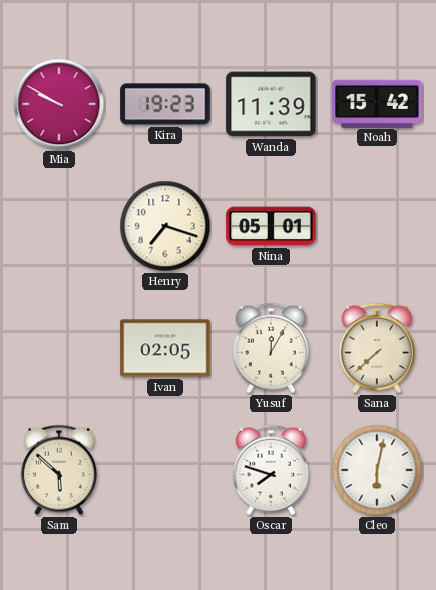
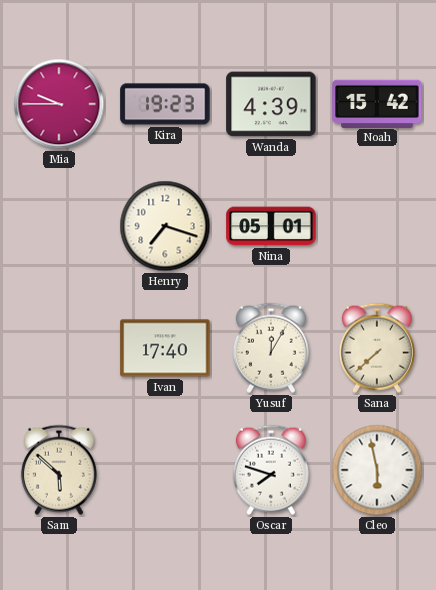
Mia: 9:50 -> 9:45
Wanda: 11:39 -> 4:39
Ivan: 02:05 -> 17:40
Cleo: 6:02 -> 5:58
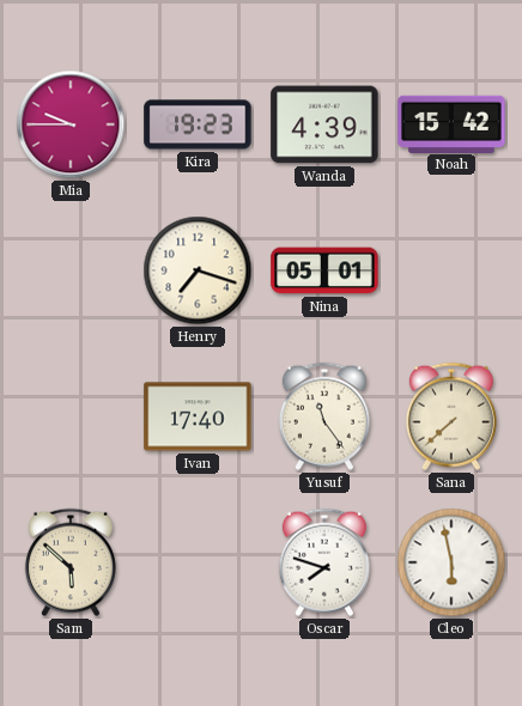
Yusuf: 12:05 -> 11:24
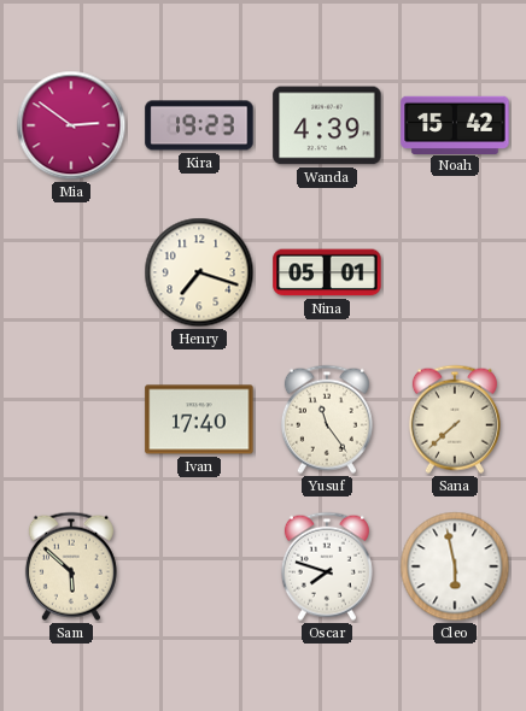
Mia: 9:45 -> 2:51
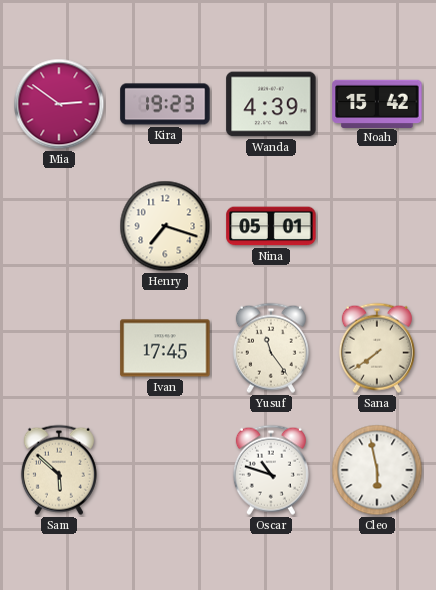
Ivan: 17:40 -> 17:45
Sana: 7:38 -> 7:39
Oscar: 7:48 -> 10:48
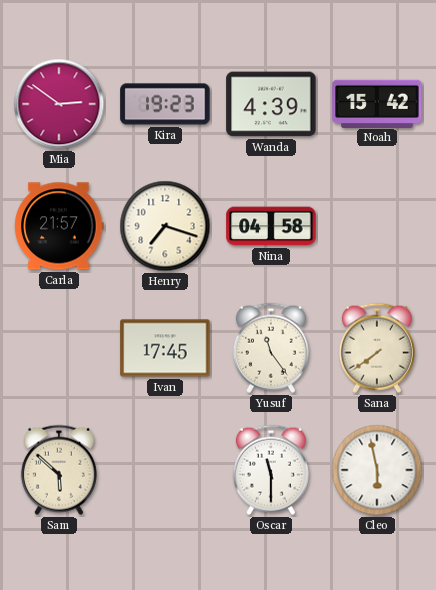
Carla: none -> 21:57
Nina: 05:01 -> 04:58
Oscar: 10:48 -> 11:30
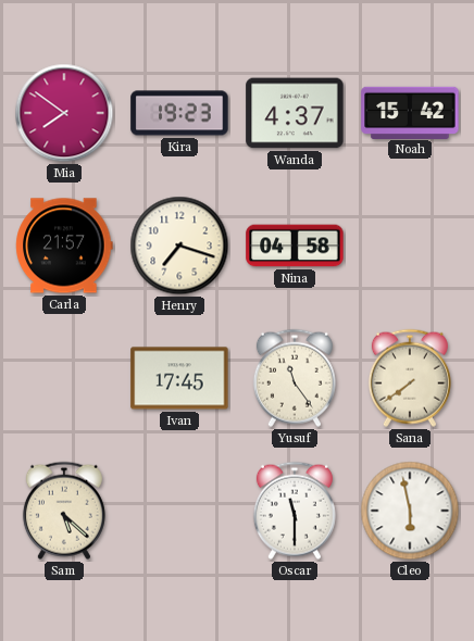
Mia: 2:51 -> 7:51
Wanda: 4:39 -> 4:37
Sam: 5:52 -> 5:22
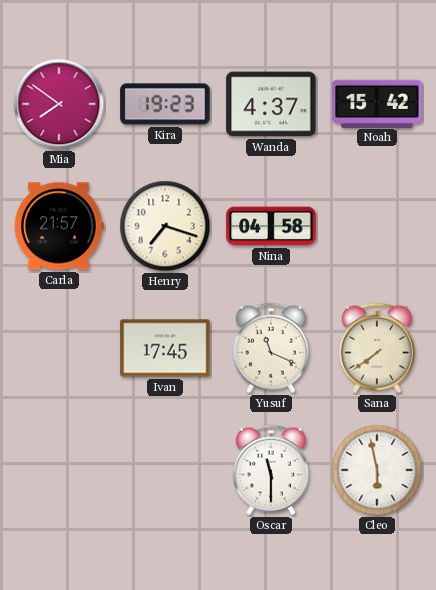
Yusuf: 11:24 -> 11:19
Sam: 5:22 -> none
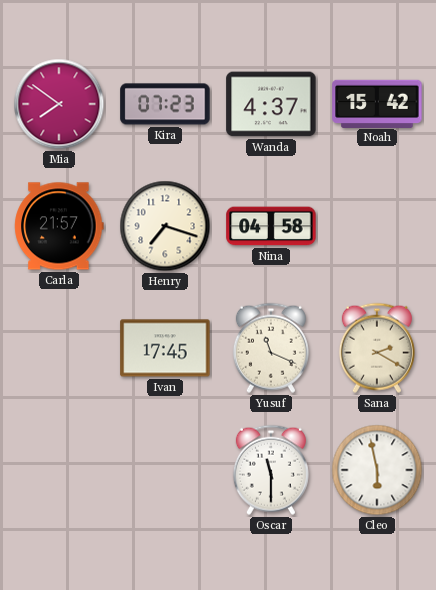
Kira: 19:23 -> 07:23
Sana: 7:39 -> 2:20
